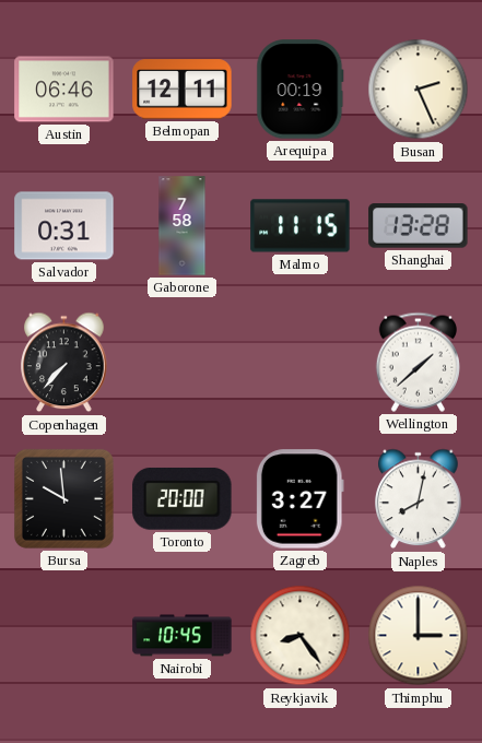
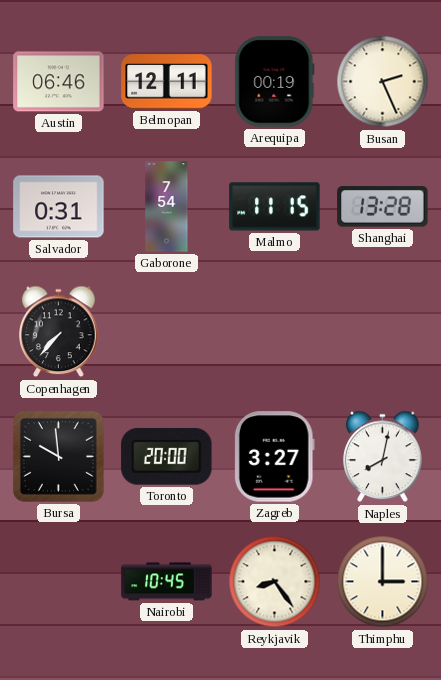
Gaborone: 7:58 -> 7:54
Wellington: 1:38 -> none
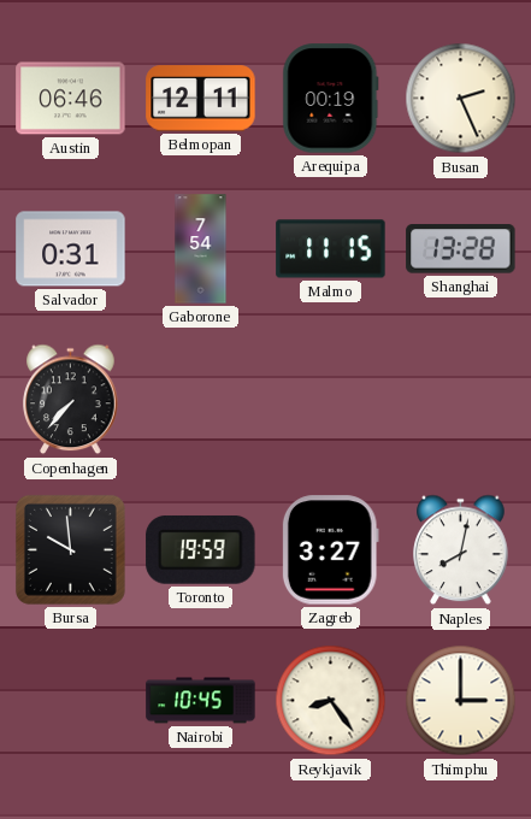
Toronto: 20:00 -> 19:59
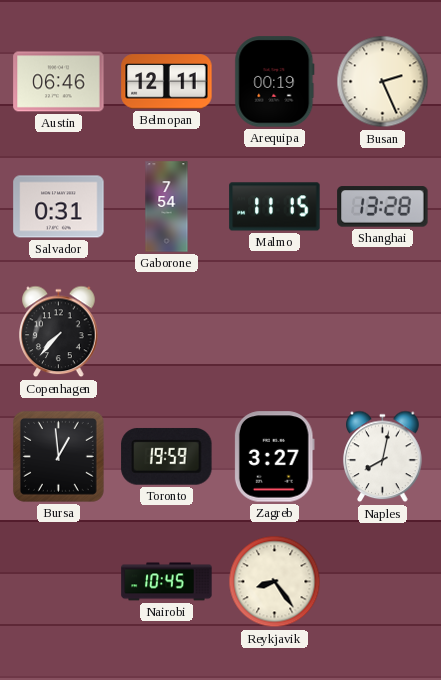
Bursa: 9:59 -> 12:59
Thimphu: 3:00 -> none
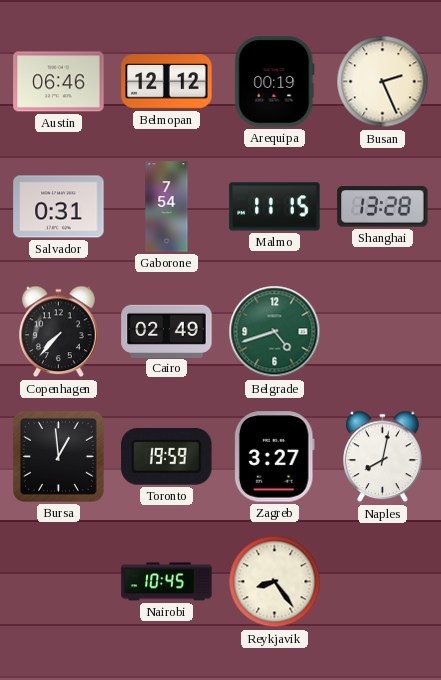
Belmopan: 12:11 -> 12:12
Cairo: none -> 02:49
Belgrade: none -> 4:42
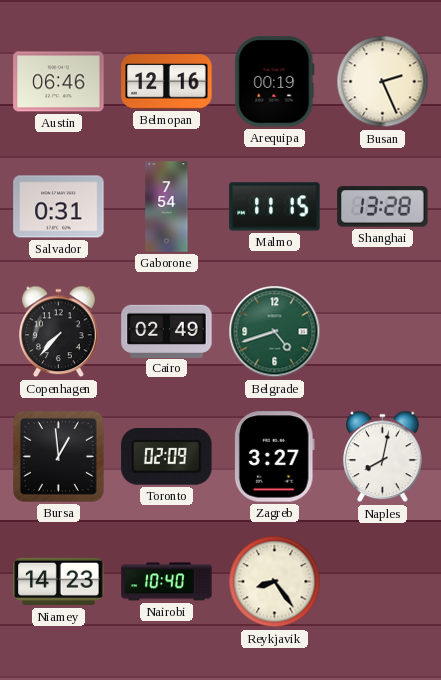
Belmopan: 12:12 -> 12:16
Toronto: 19:59 -> 02:09
Niamey: none -> 14:23
Nairobi: 10:45 -> 10:40
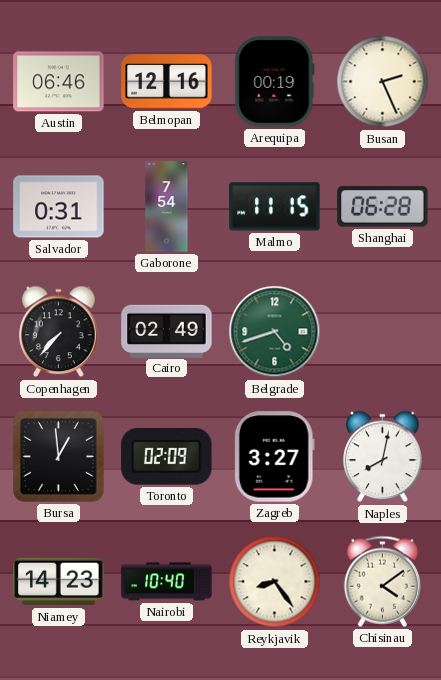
Shanghai: 13:28 -> 06:28
Chisinau: none -> 4:09
